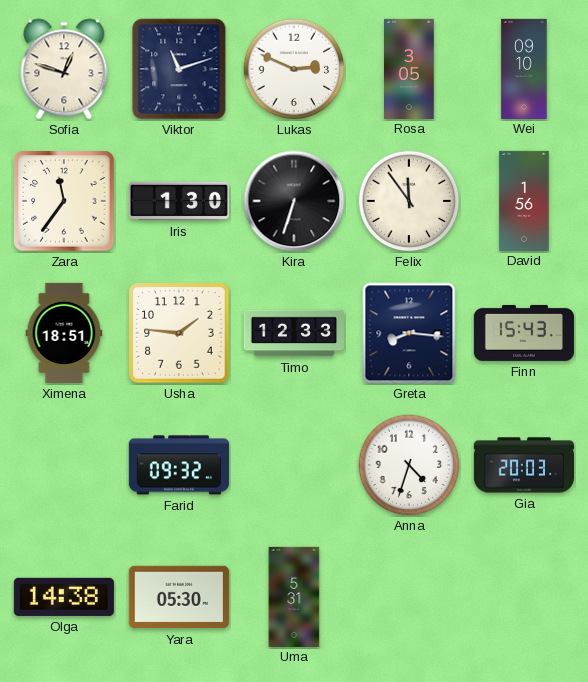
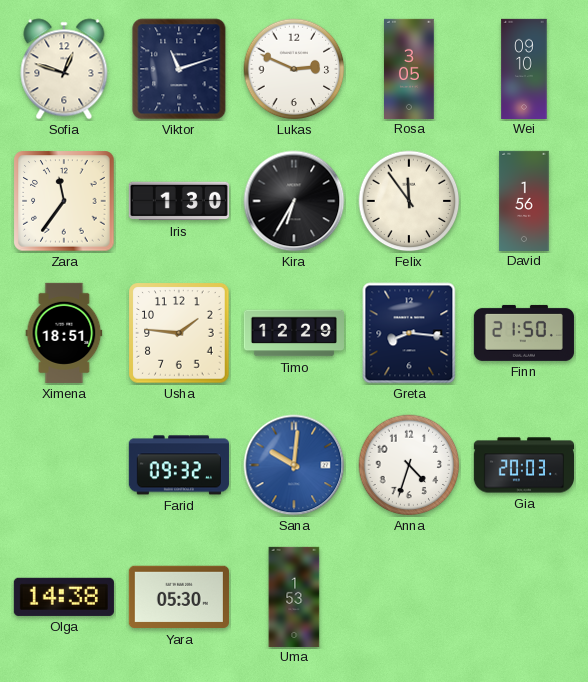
Kira: 6:33 -> 6:35
Timo: 12:33 -> 12:29
Finn: 15:43 -> 21:50
Sana: none -> 10:01
Uma: 5:31 -> 1:53
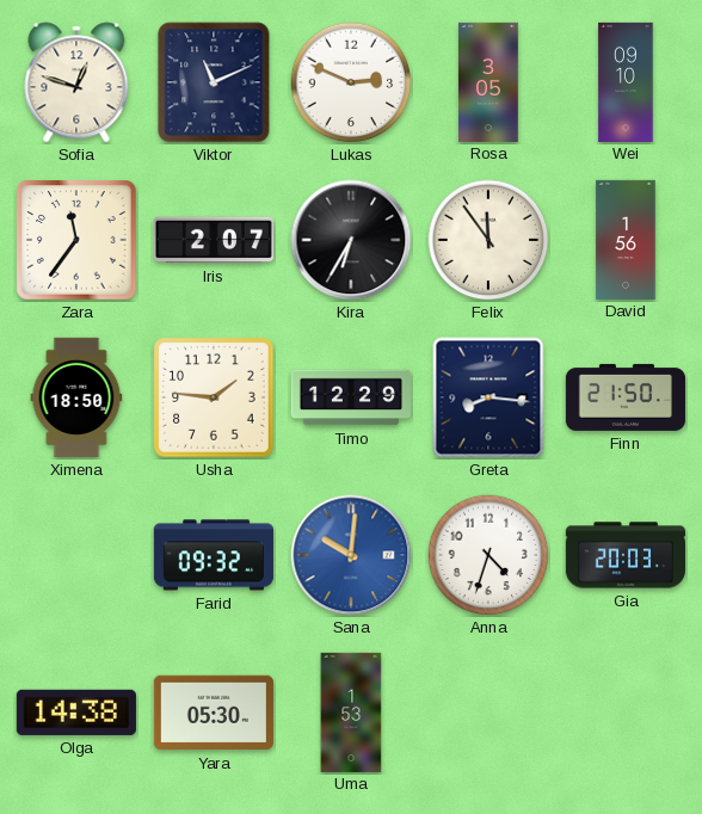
Viktor: 11:12 -> 11:11
Iris: 1:30 -> 2:07
Ximena: 18:51 -> 18:50
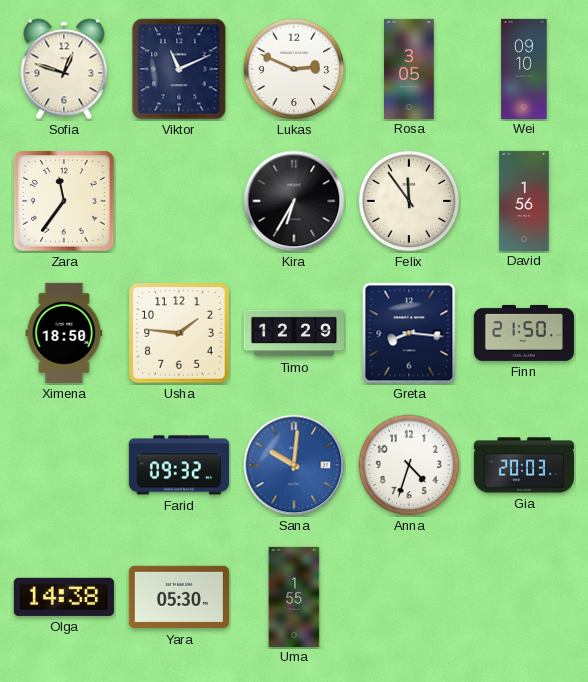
Iris: 2:07 -> none
Uma: 1:53 -> 1:55
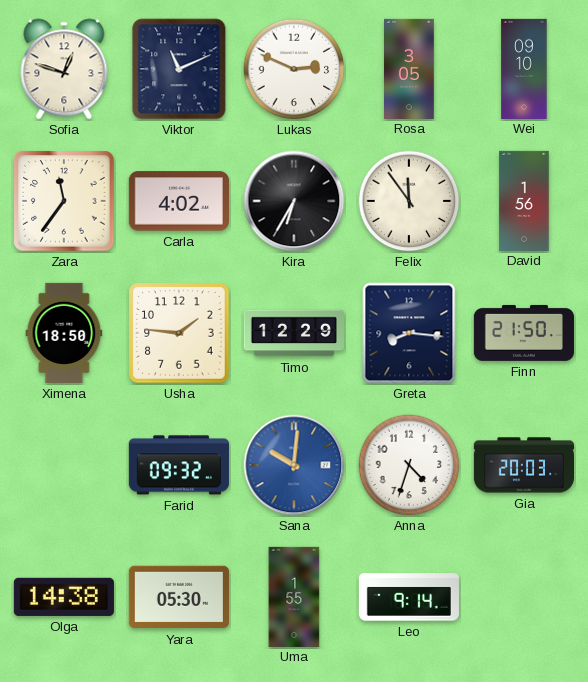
Carla: none -> 4:02
Leo: none -> 9:14
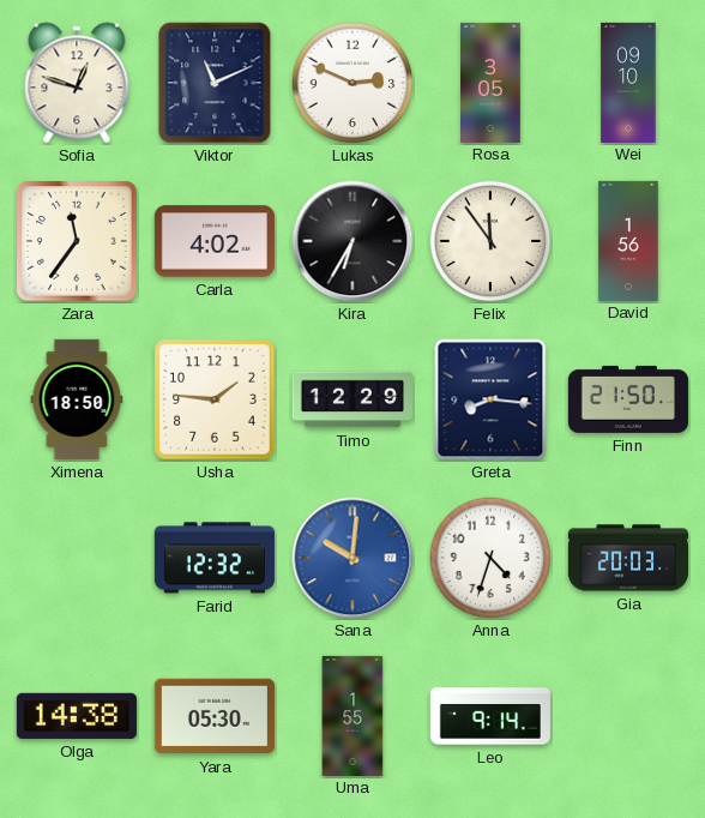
Farid: 09:32 -> 12:32
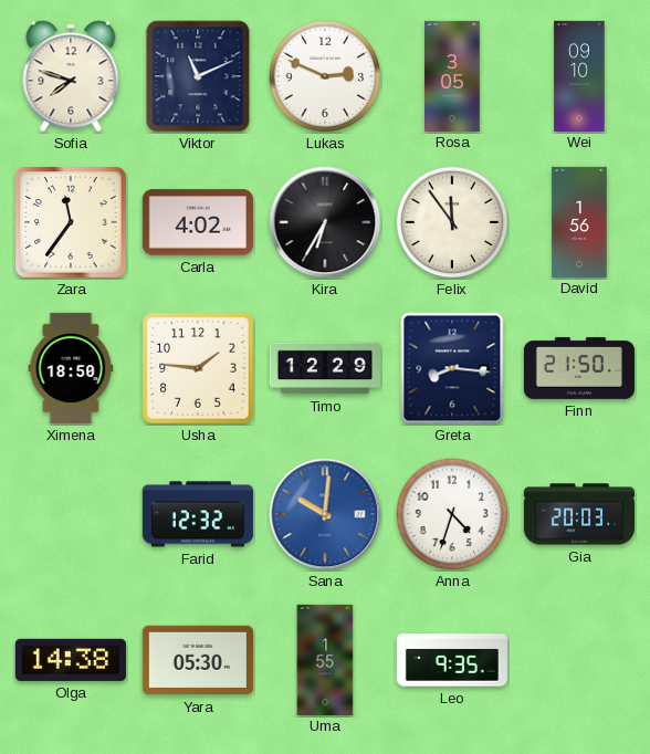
Sofia: 12:48 -> 7:48
Leo: 9:14 -> 9:35
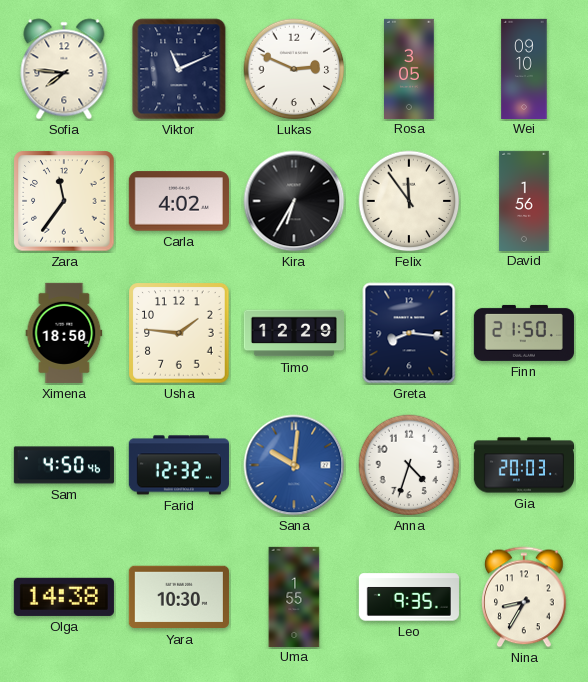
Sofia: 7:48 -> 7:46
Sam: none -> 4:50
Yara: 05:30 -> 10:30
Nina: none -> 8:35
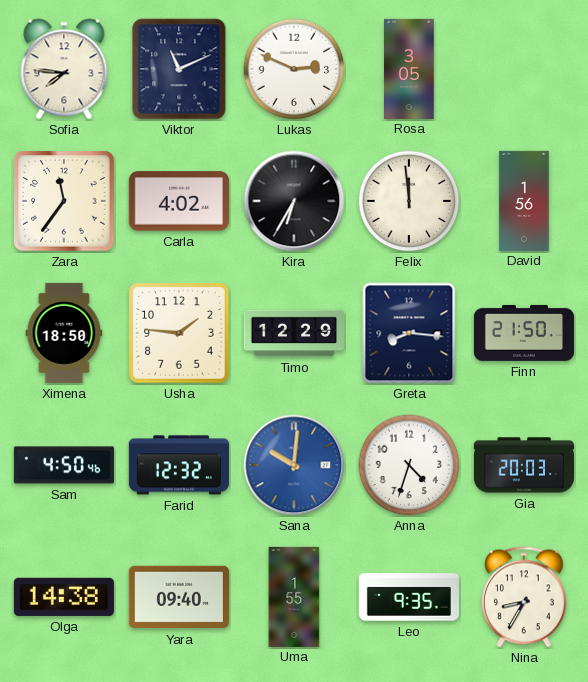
Wei: 09:10 -> none
Felix: 11:54 -> 11:59
Yara: 10:30 -> 09:40
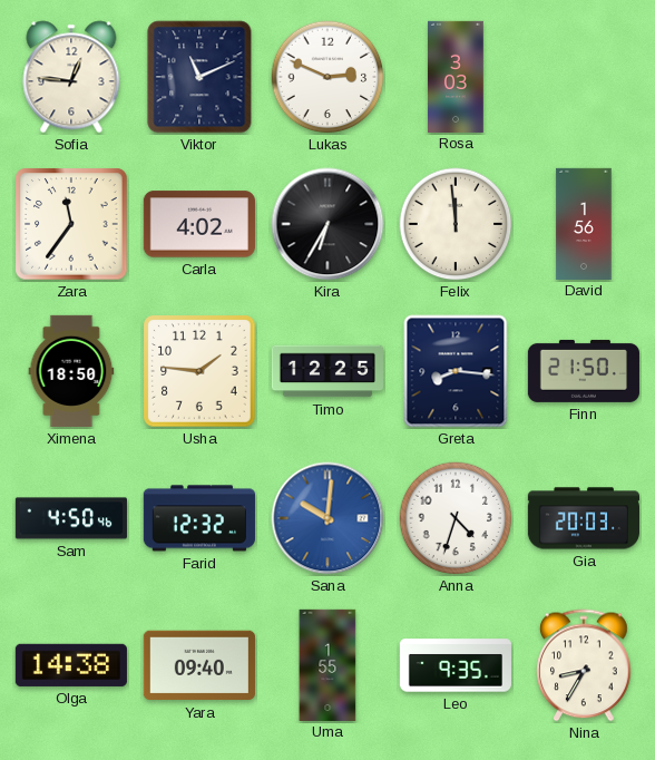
Sofia: 7:46 -> 12:46
Rosa: 3:05 -> 3:03
Timo: 12:29 -> 12:25
